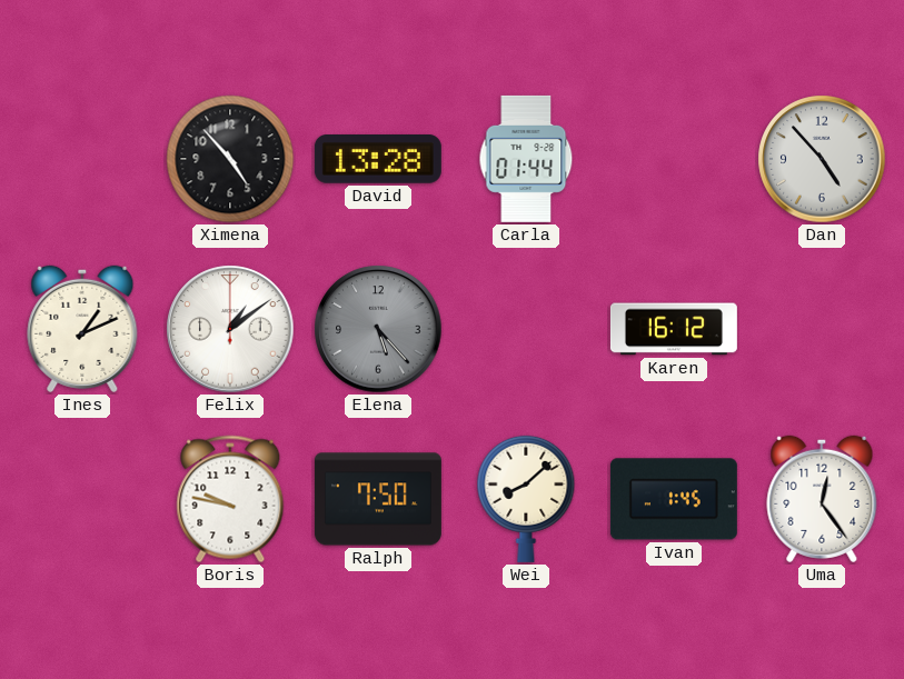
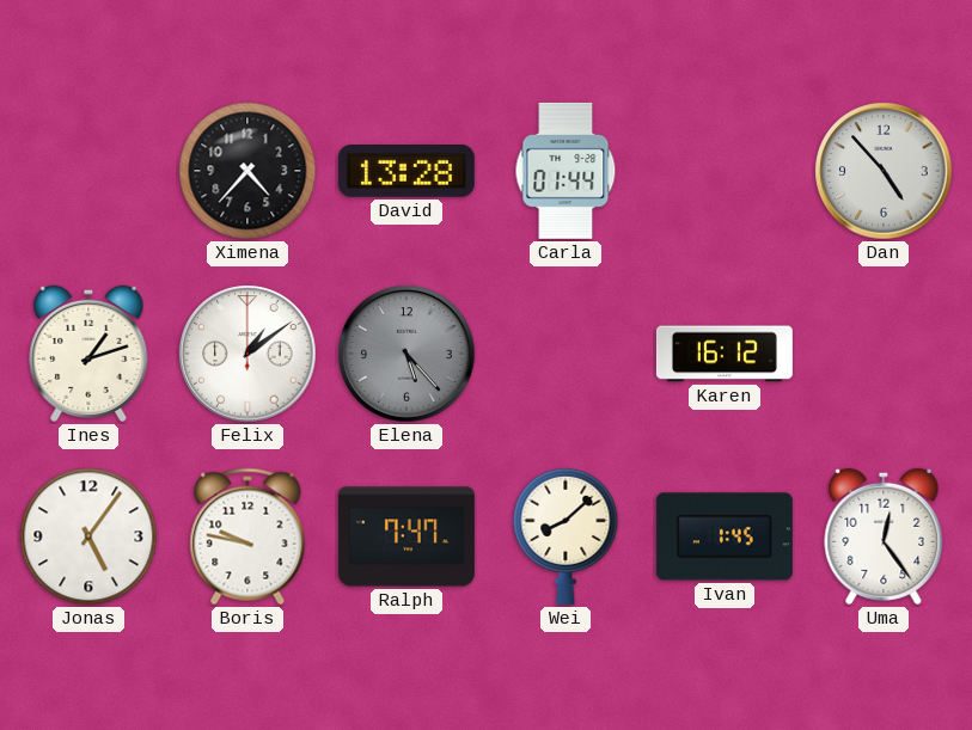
Ximena: 4:53 -> 4:37
Ines: 1:11 -> 1:12
Jonas: none -> 5:06
Ralph: 7:50 -> 7:47
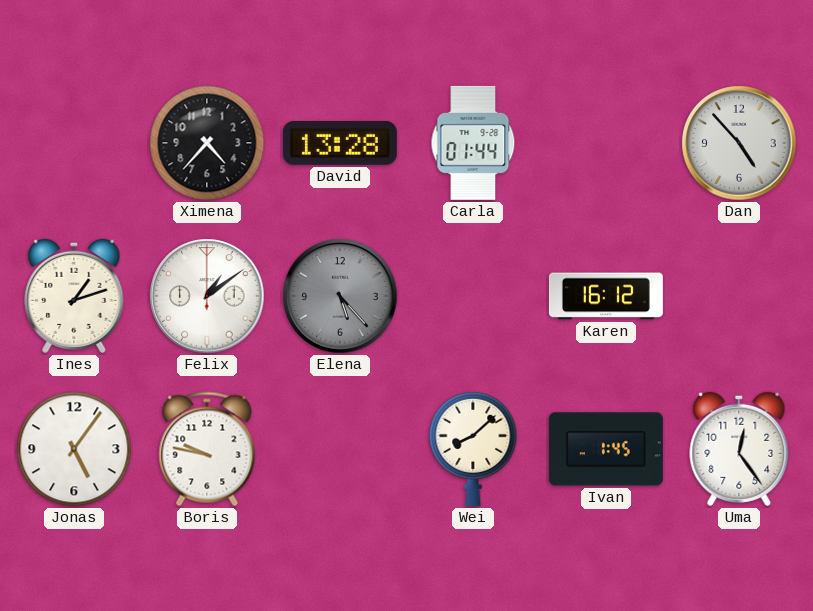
Ralph: 7:47 -> none
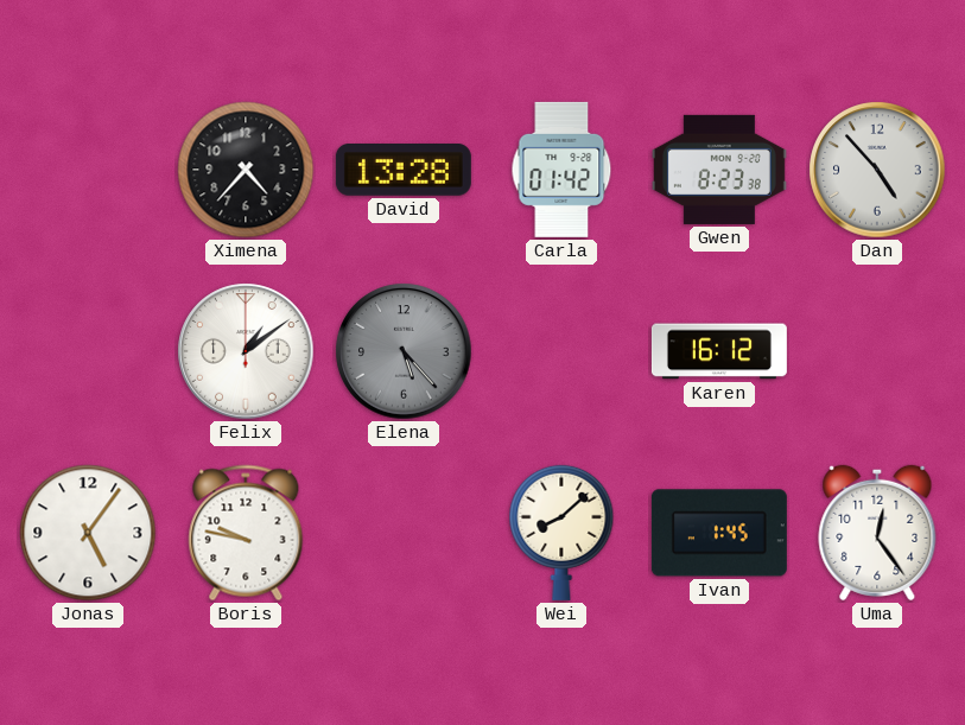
Carla: 01:44 -> 01:42
Gwen: none -> 8:23
Ines: 1:12 -> none
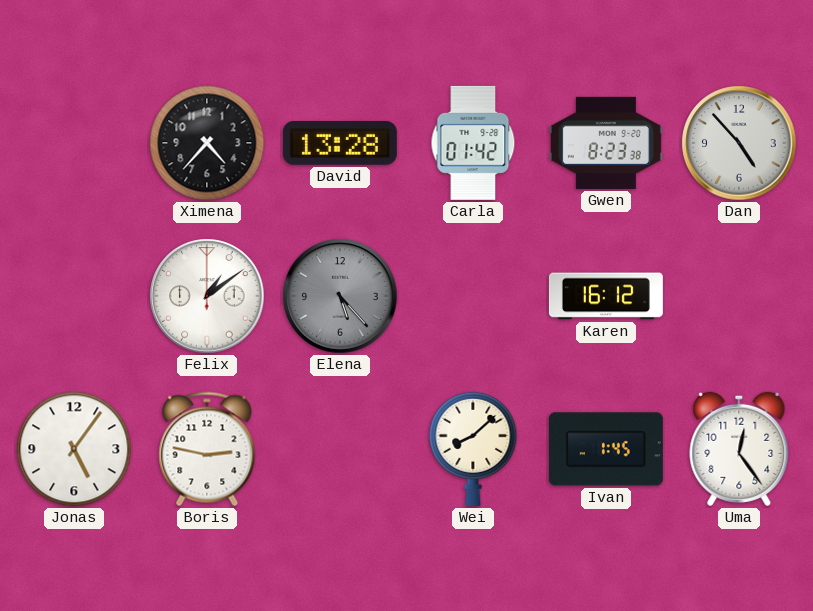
Boris: 9:47 -> 2:47
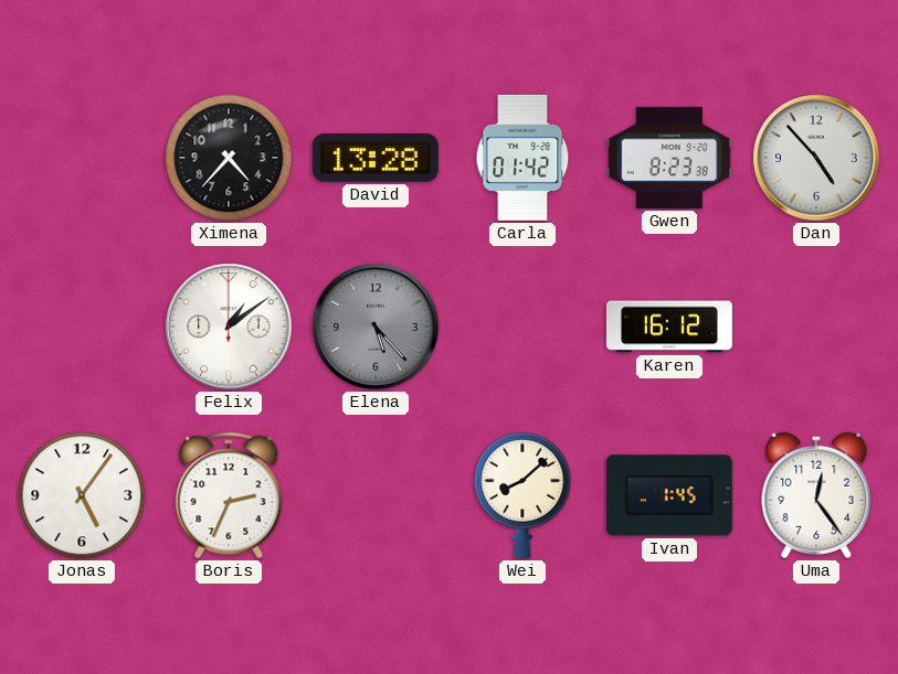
Boris: 2:47 -> 2:34
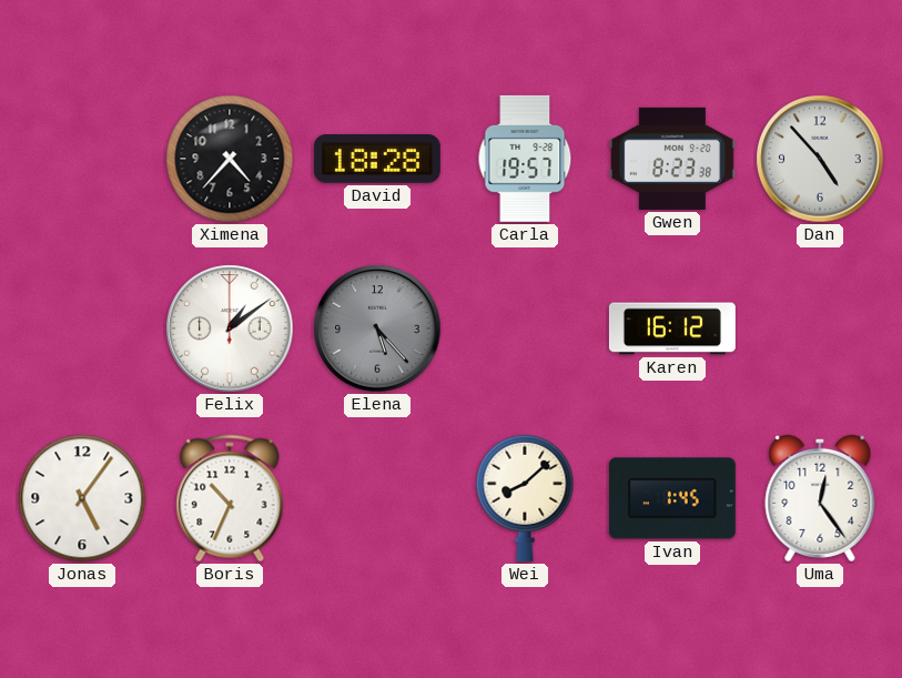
David: 13:28 -> 18:28
Carla: 01:42 -> 19:57
Boris: 2:34 -> 10:34
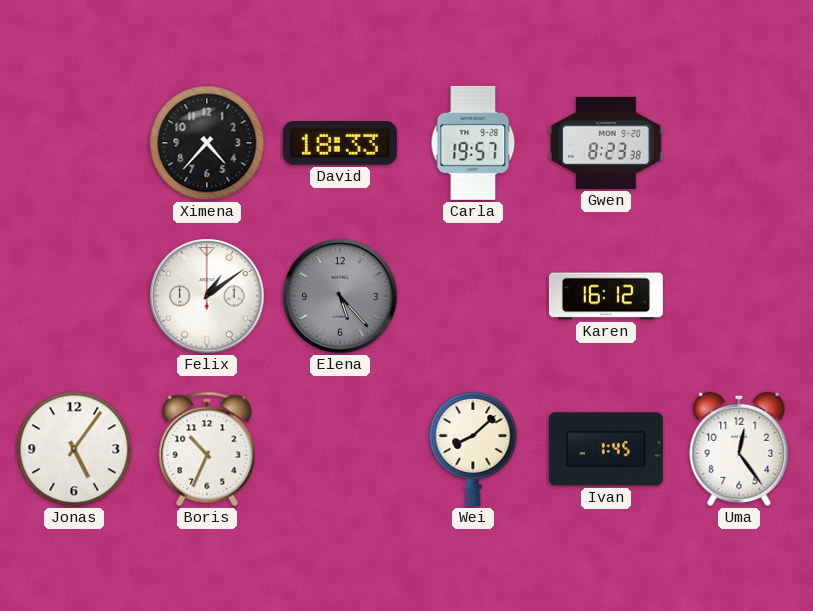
David: 18:28 -> 18:33
Dan: 4:53 -> none
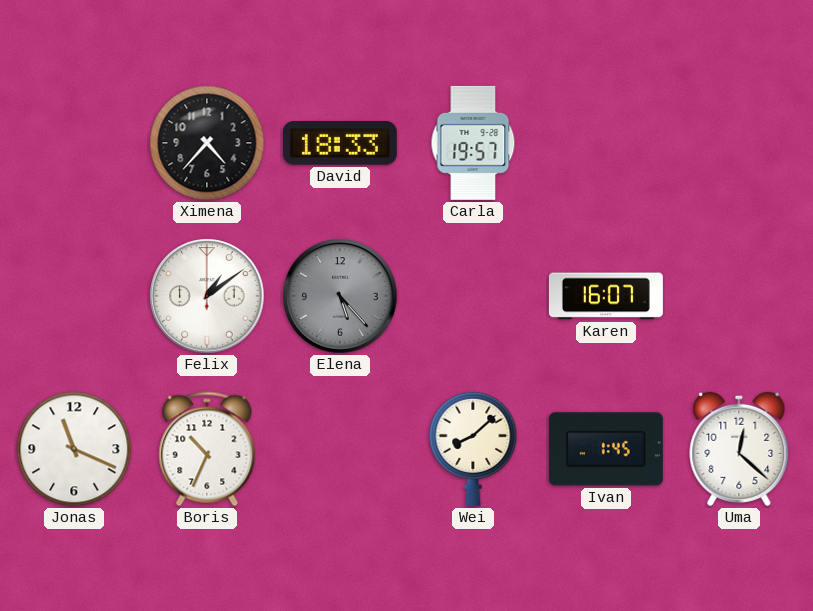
Gwen: 8:23 -> none
Karen: 16:12 -> 16:07
Jonas: 5:06 -> 11:19
Uma: 12:24 -> 12:22
